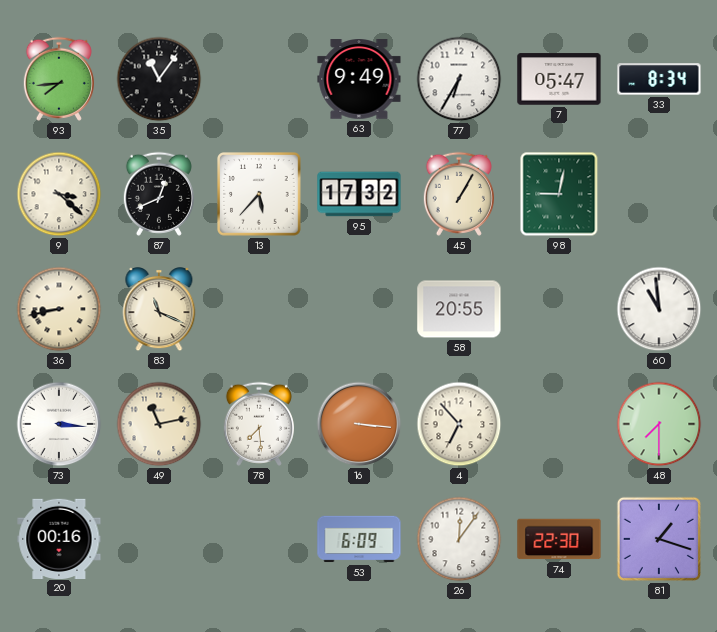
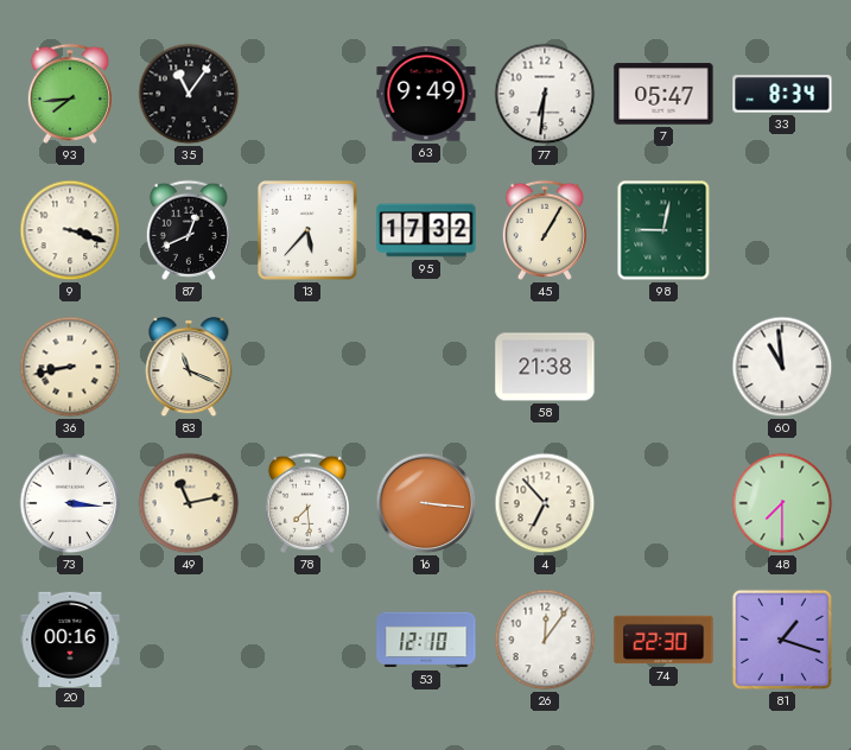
77: 6:35 -> 6:31
9: 3:22 -> 3:18
58: 20:55 -> 21:38
53: 6:09 -> 12:10
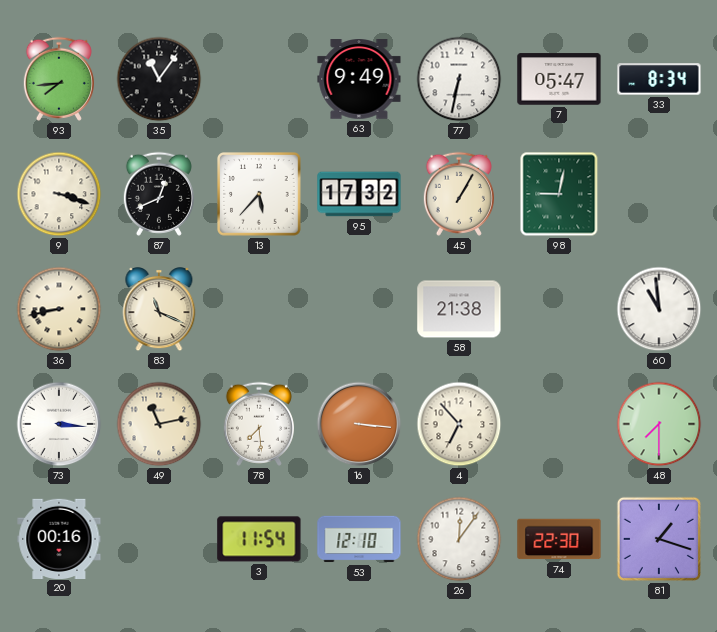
77: 6:31 -> 6:32
3: none -> 11:54
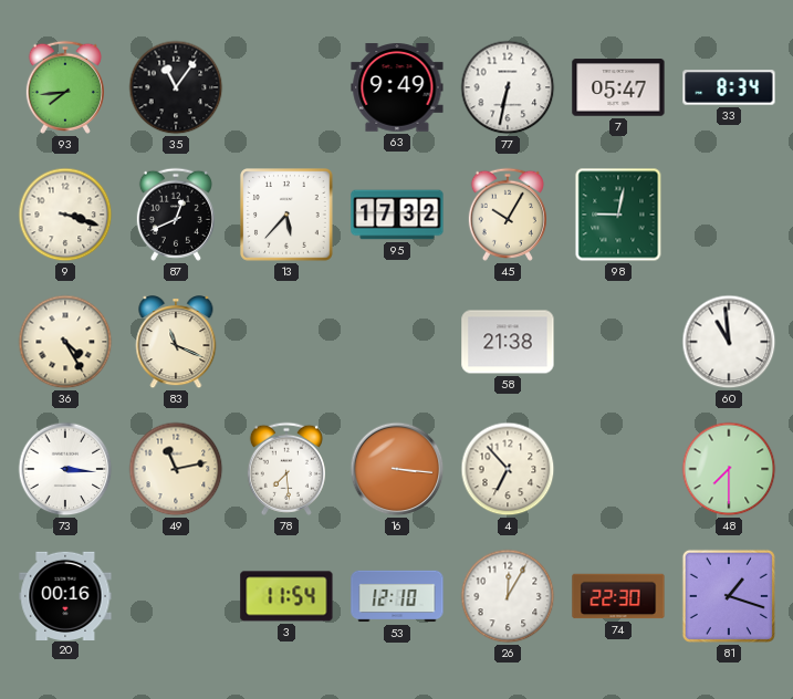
45: 1:05 -> 10:05
36: 8:43 -> 4:25
26: 12:06 -> 12:05
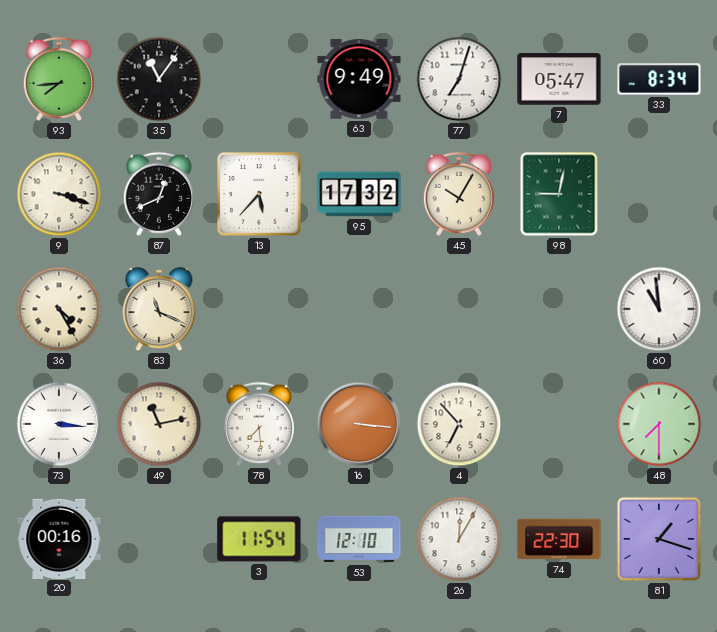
77: 6:32 -> 7:03
58: 21:38 -> none
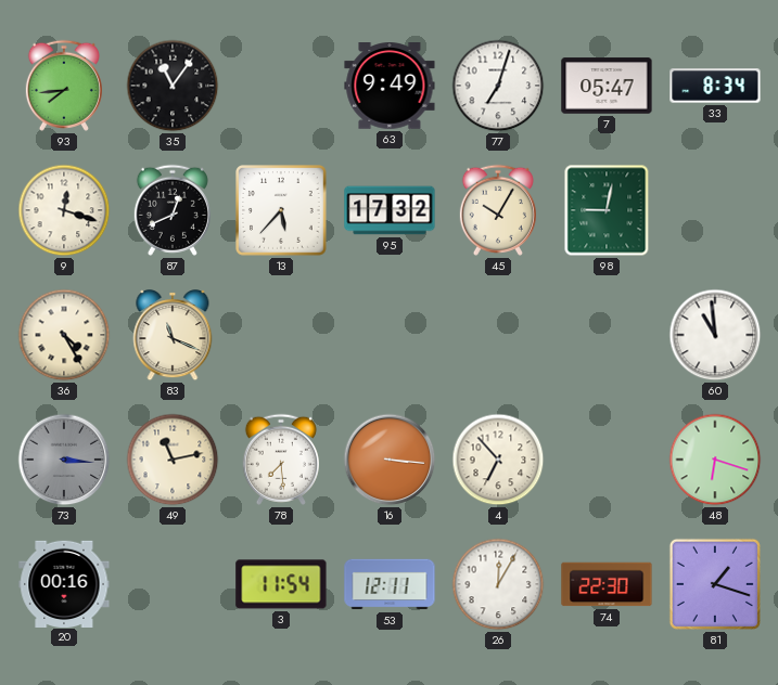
9: 3:18 -> 12:18
73 dial: white -> grey
48: 7:30 -> 6:18
53: 12:10 -> 12:11
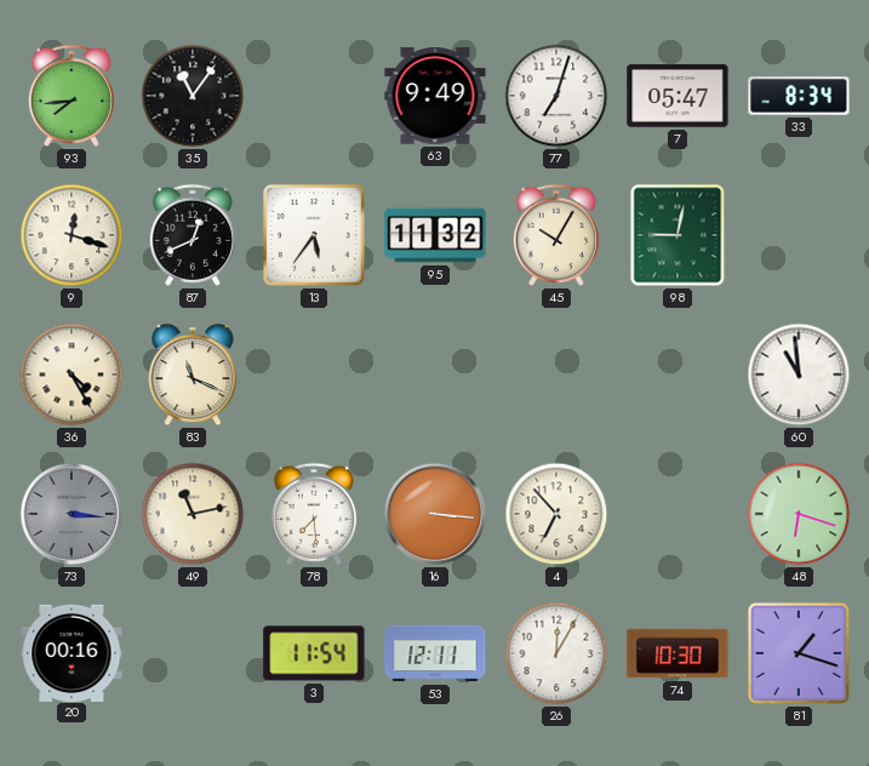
13: 5:37 -> 5:36
95: 17:32 -> 11:32
74: 22:30 -> 10:30
